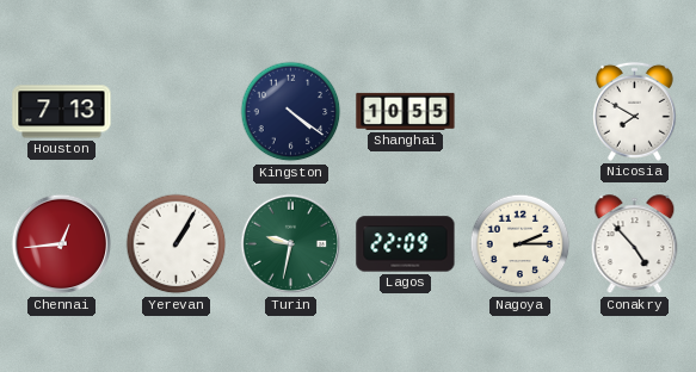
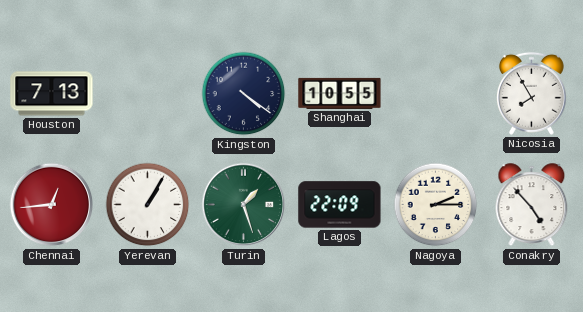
Nicosia: 7:50 -> 7:55
Turin: 9:32 -> 1:27
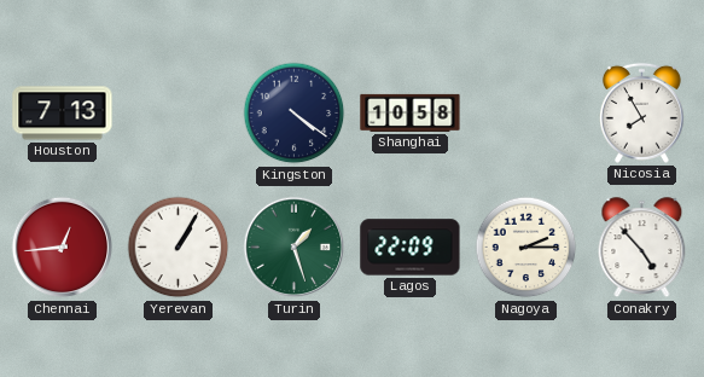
Shanghai: 10:55 -> 10:58
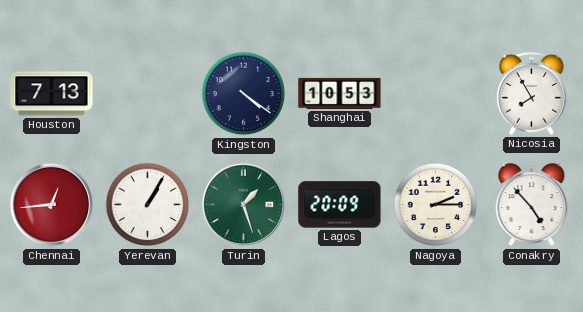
Shanghai: 10:58 -> 10:53
Lagos: 22:09 -> 20:09
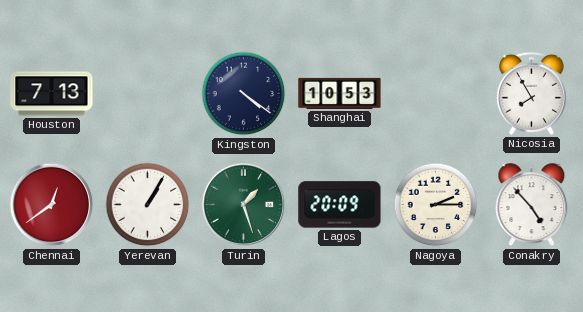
Chennai: 12:44 -> 12:39
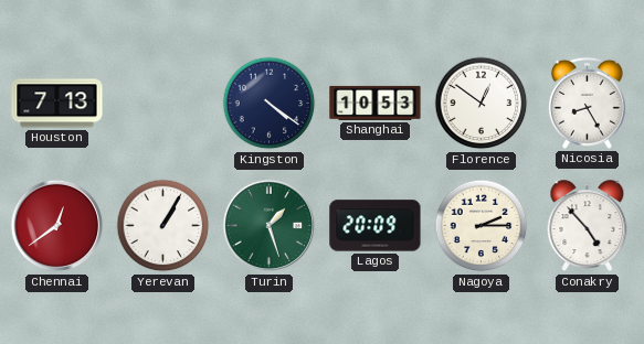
Florence: none -> 12:51
Nicosia: 7:55 -> 8:25
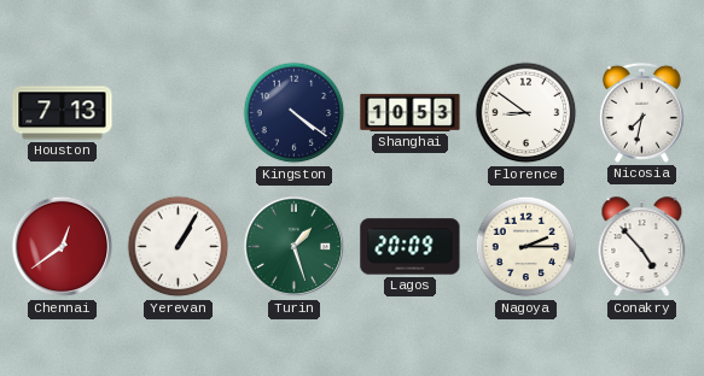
Florence: 12:51 -> 8:51
Nicosia: 8:25 -> 7:32
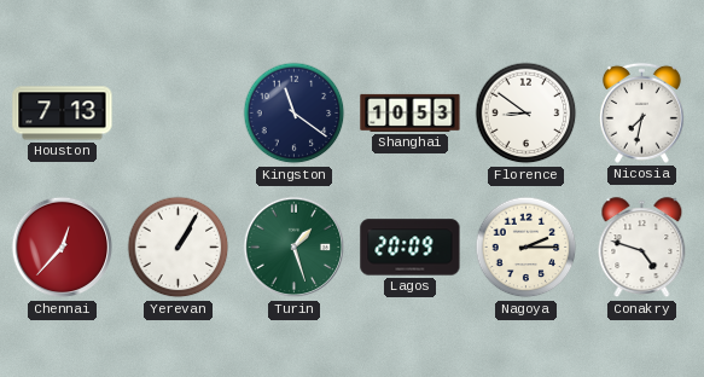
Kingston: 4:21 -> 11:21
Chennai: 12:39 -> 12:37
Conakry: 4:53 -> 4:48
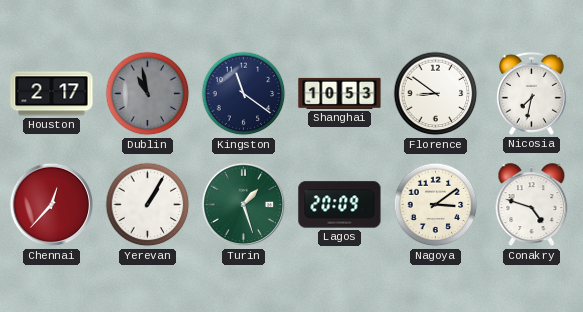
Houston: 7:13 -> 2:17
Dublin: none -> 10:58
Nagoya: 2:15 -> 3:09
